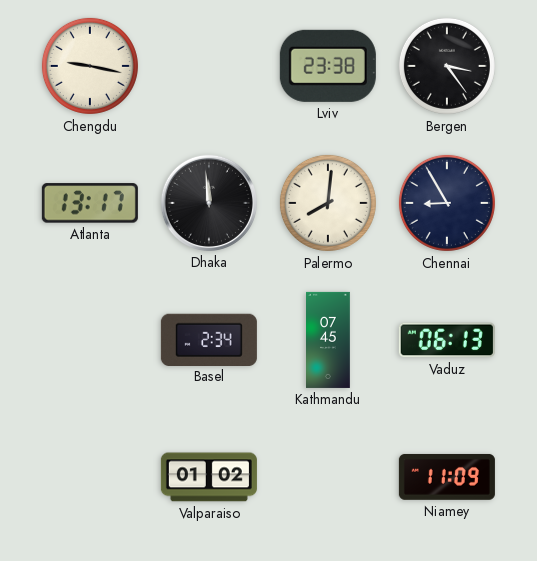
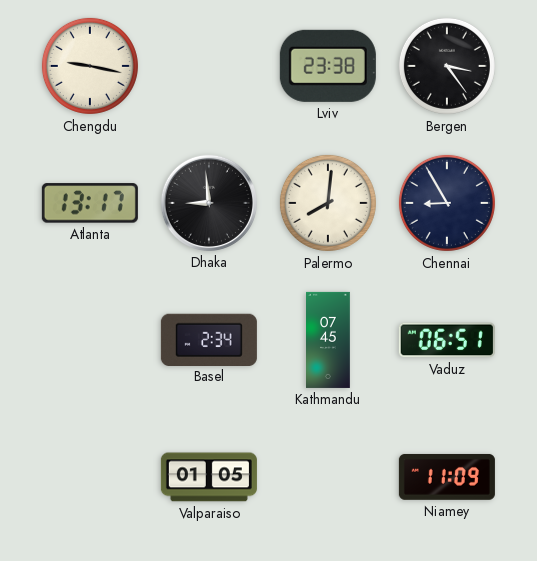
Dhaka: 11:59 -> 8:59
Vaduz: 06:13 -> 06:51
Valparaiso: 01:02 -> 01:05
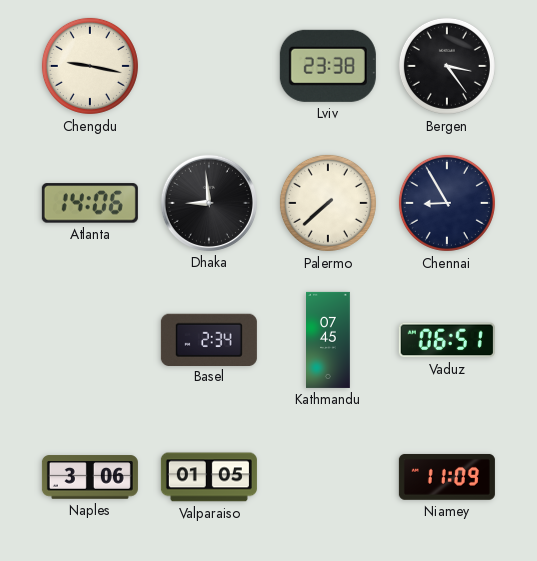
Atlanta: 13:17 -> 14:06
Palermo: 8:01 -> 7:38
Naples: none -> 3:06
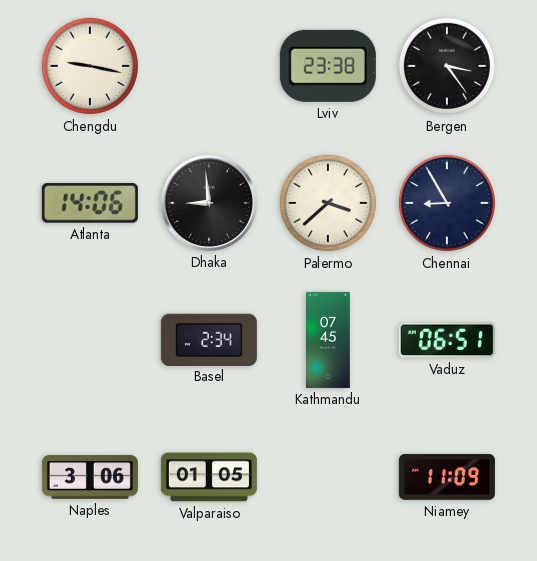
Palermo: 7:38 -> 3:38
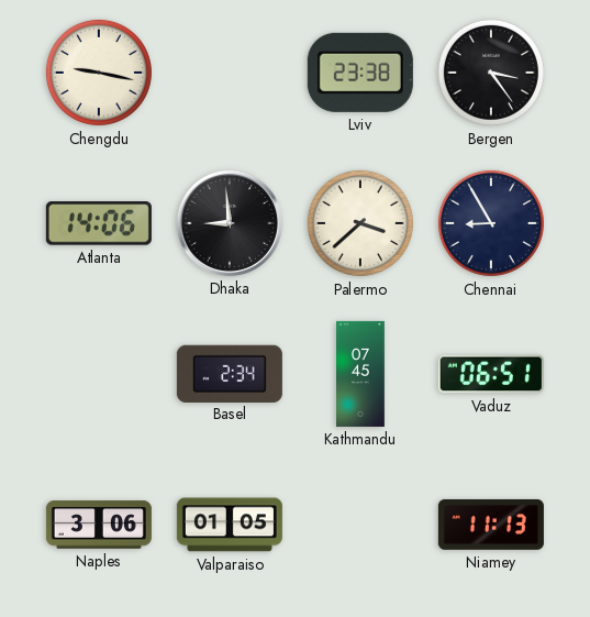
Niamey: 11:09 -> 11:13
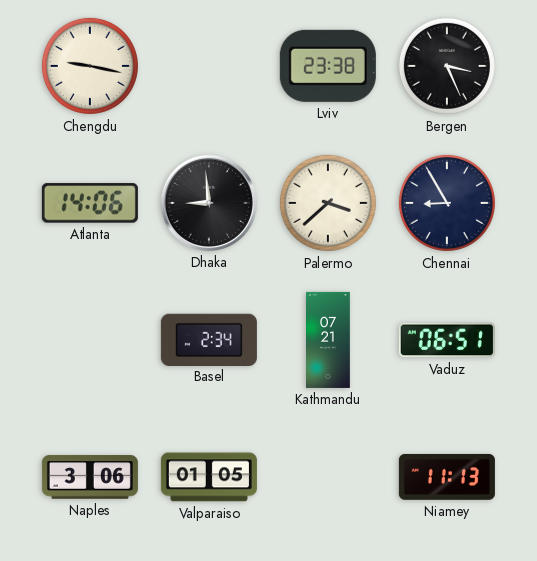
Bergen: 3:24 -> 3:26
Kathmandu: 07:45 -> 07:21
